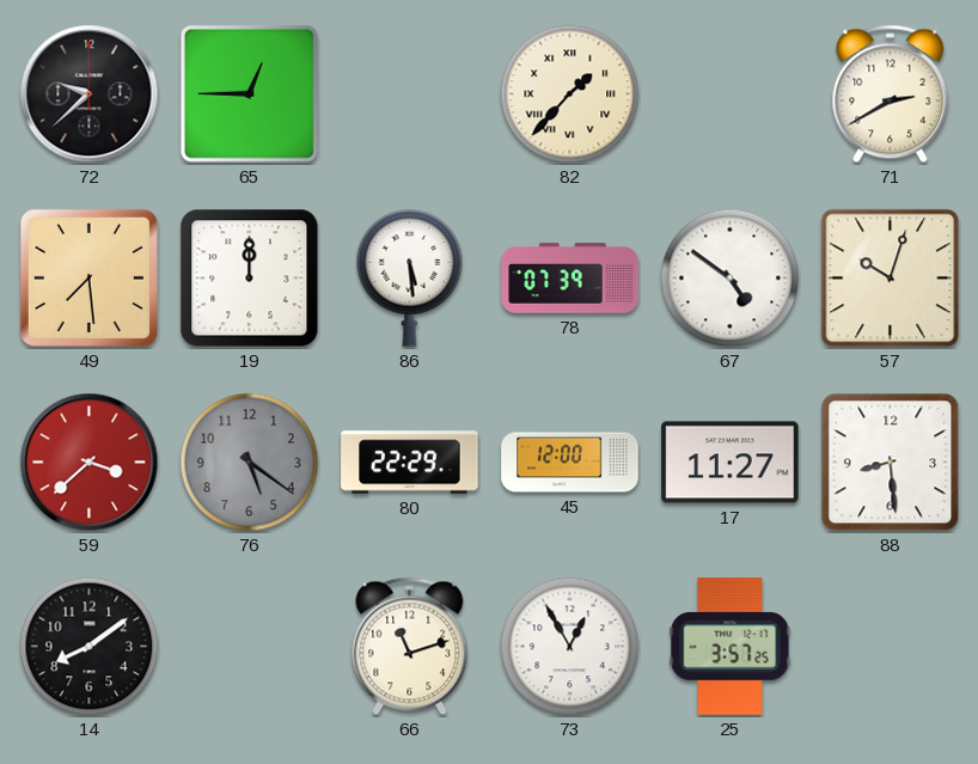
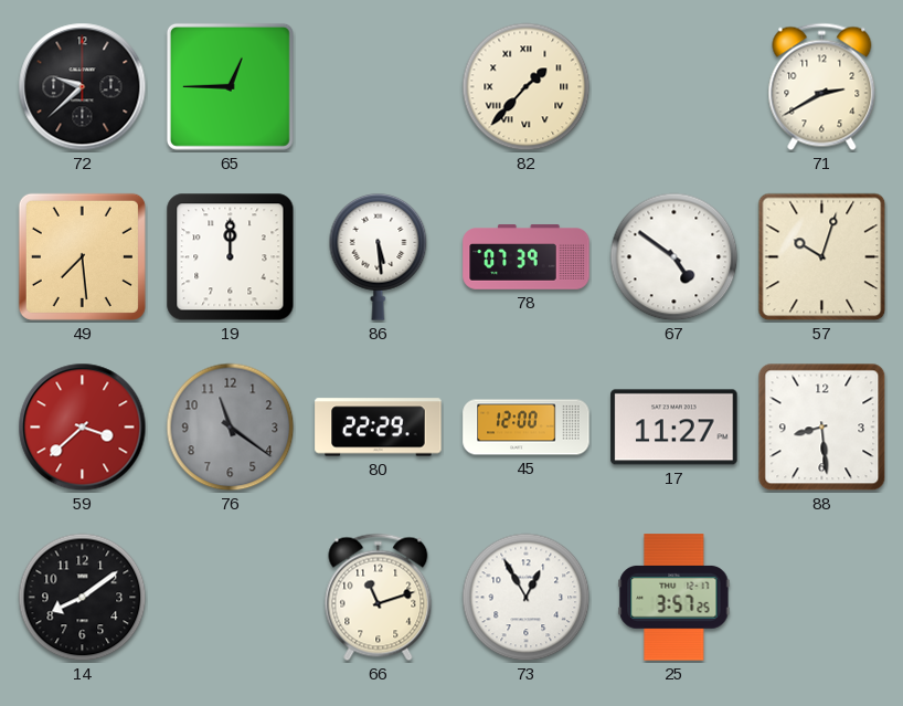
76: 5:21 -> 11:21
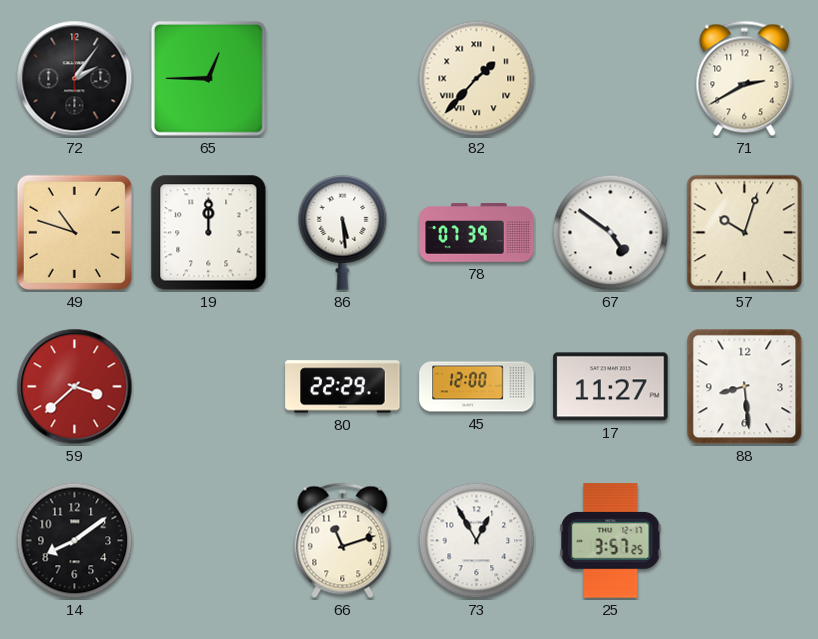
72: 9:38 -> 2:06
49: 7:29 -> 10:48
76: 11:21 -> none
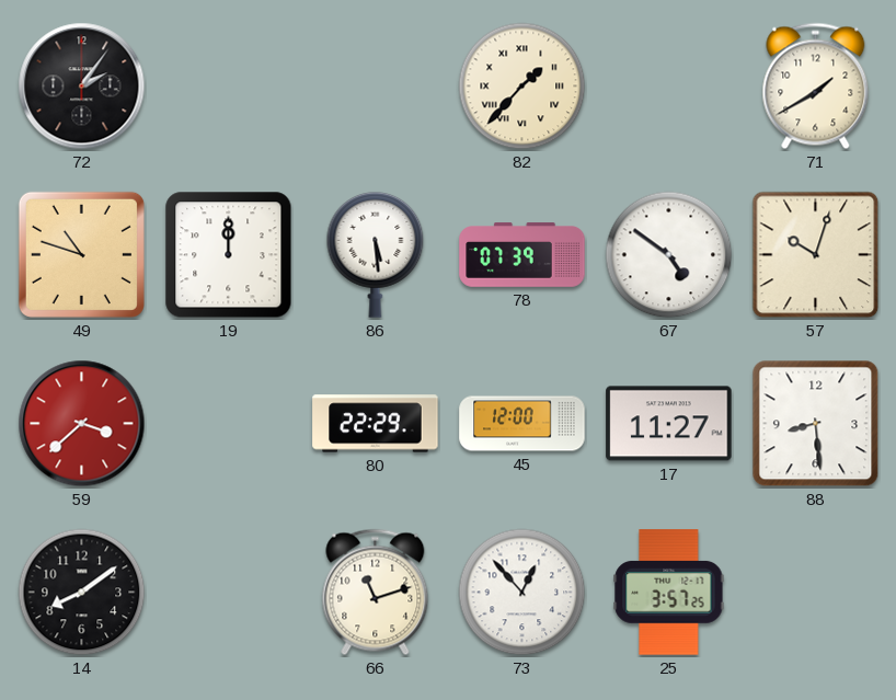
65: 12:45 -> none
71: 2:40 -> 1:40
73: 12:55 -> 12:53
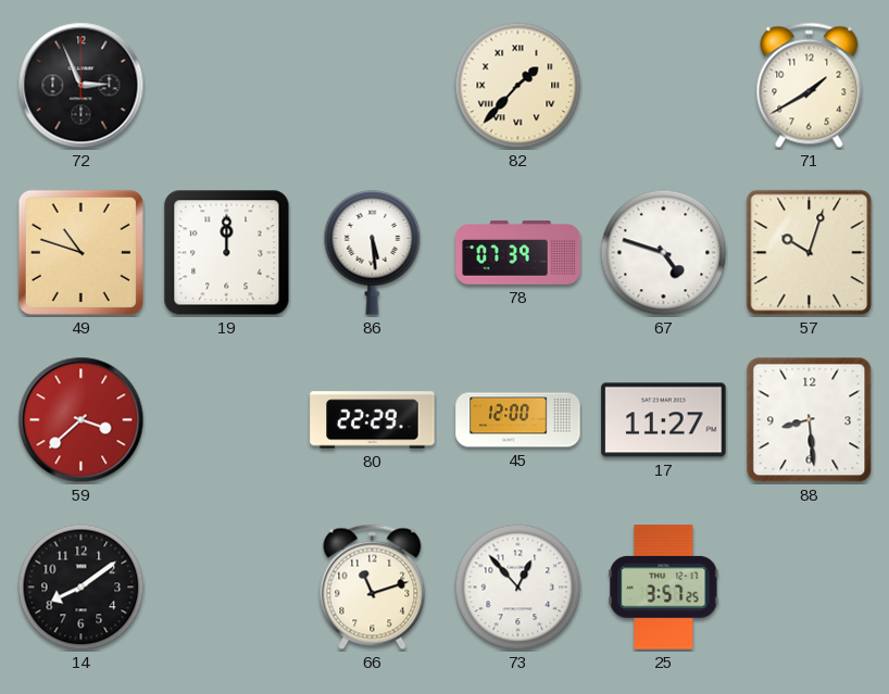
72: 2:06 -> 2:56
67: 4:51 -> 4:48
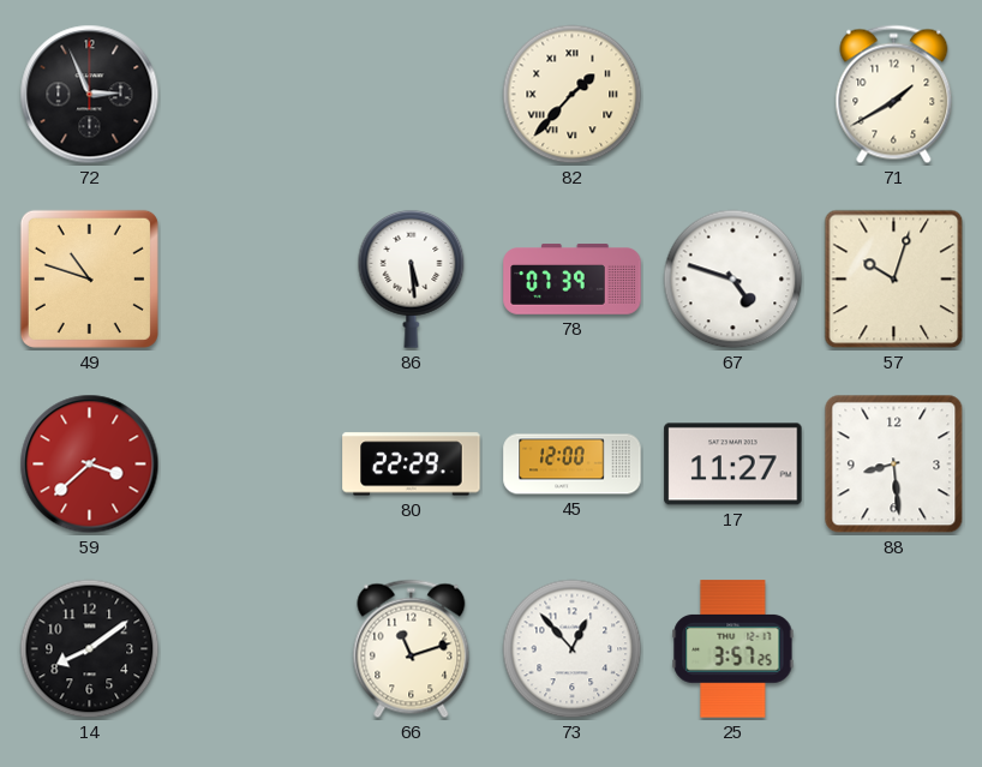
19: 12:00 -> none
